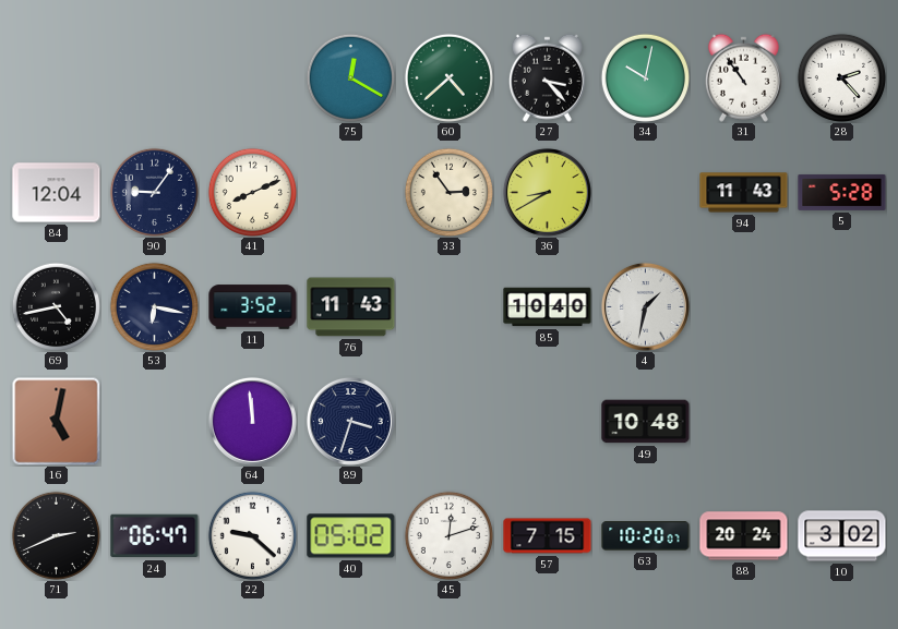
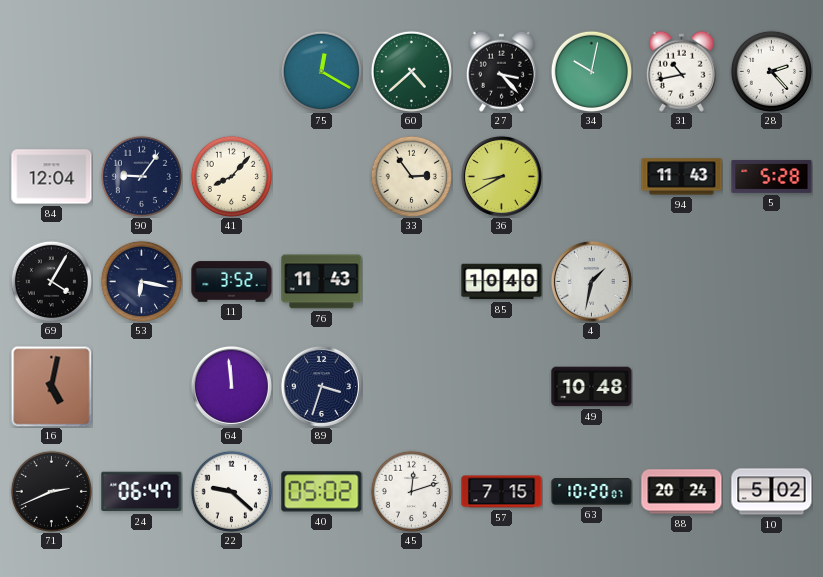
31: 10:54 -> 10:43
41: 8:11 -> 8:07
69: 4:43 -> 4:05
10: 3:02 -> 5:02
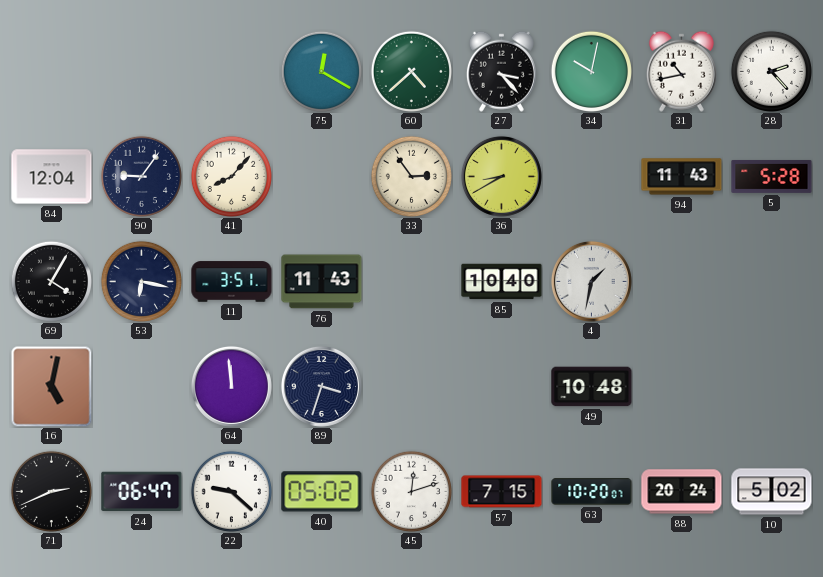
11: 3:52 -> 3:51
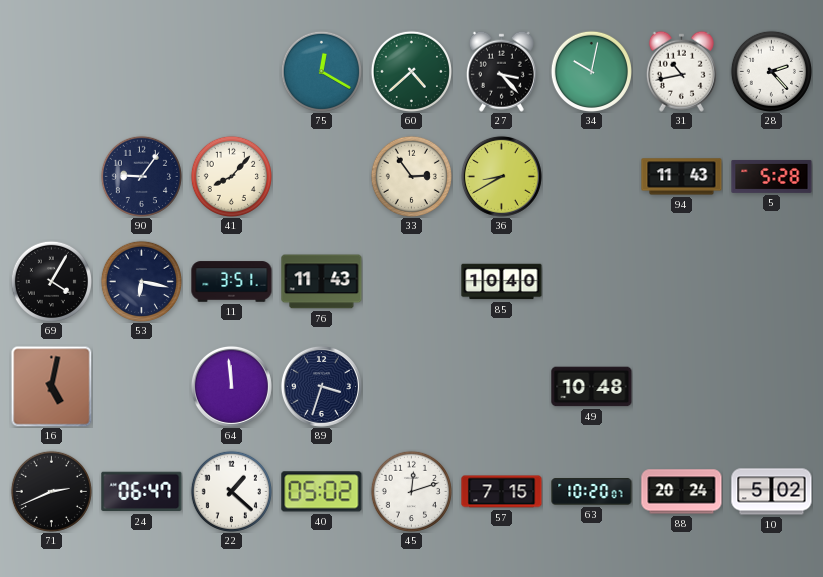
84: 12:04 -> none
4: 1:32 -> none
22: 9:22 -> 1:22
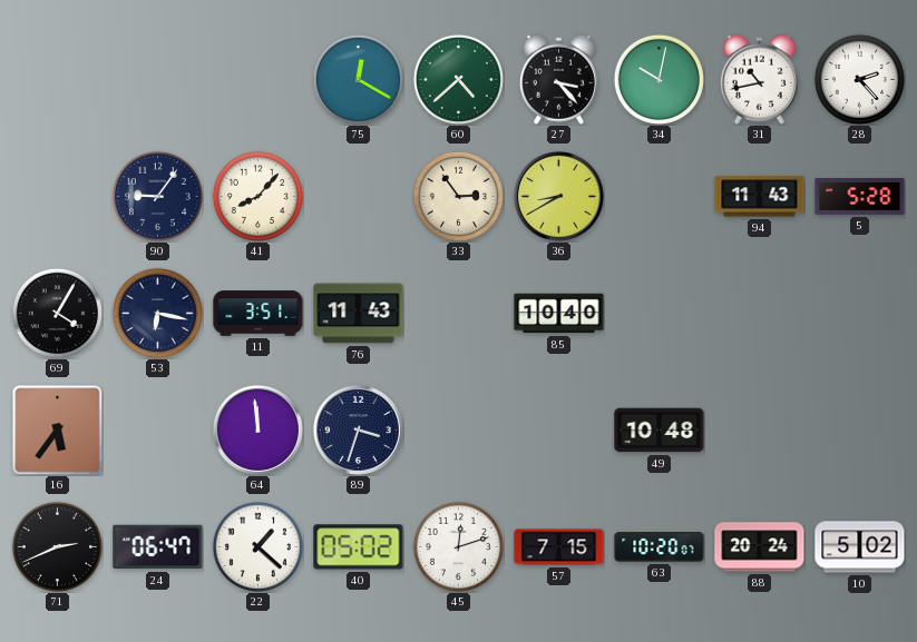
16: 5:02 -> 5:36
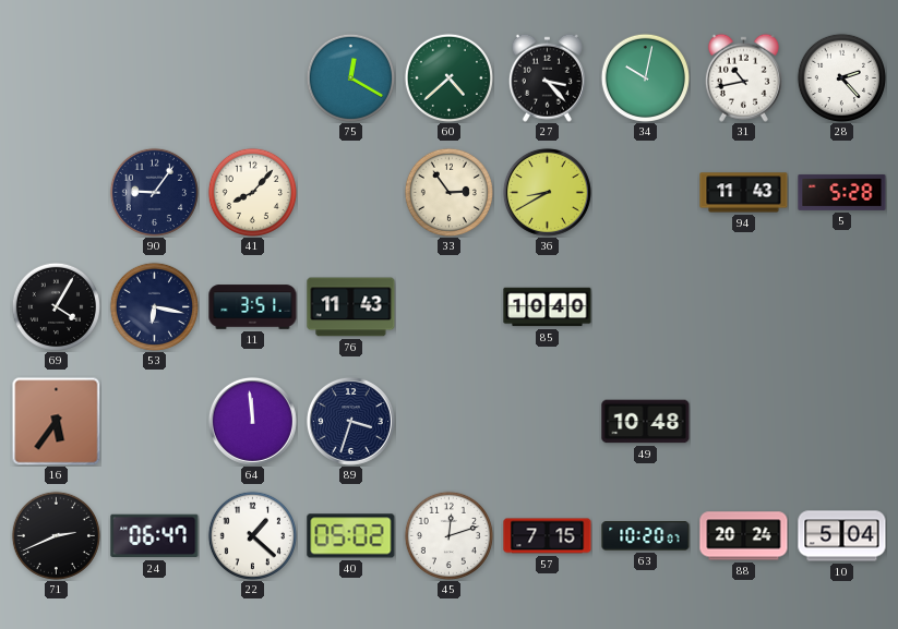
10: 5:02 -> 5:04
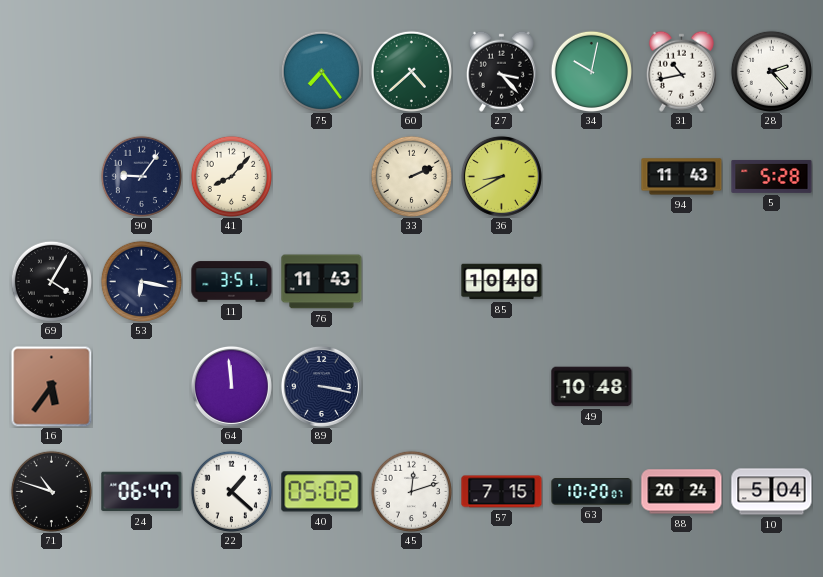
75: 12:20 -> 7:24
33: 2:54 -> 2:11
89: 3:33 -> 3:17
71: 2:41 -> 10:48
